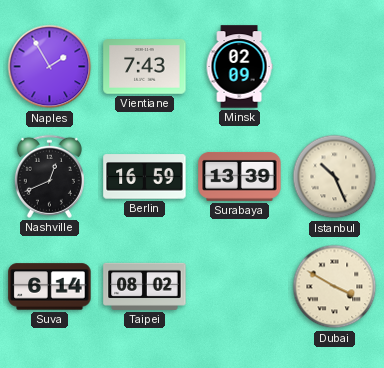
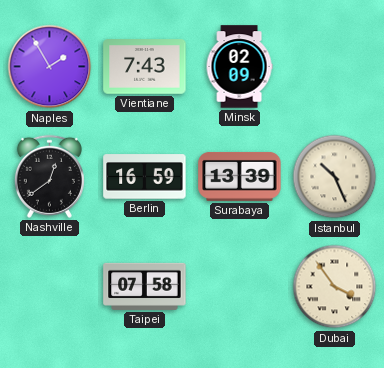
Nashville: 12:41 -> 12:39
Suva: 6:14 -> none
Taipei: 08:02 -> 07:58
Dubai: 3:50 -> 3:54
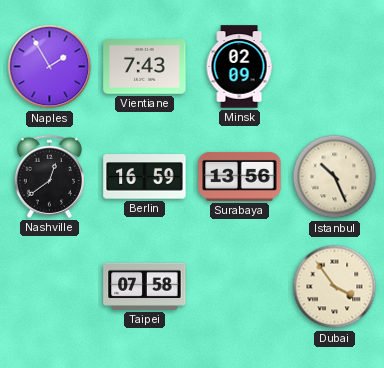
Surabaya: 13:39 -> 13:56
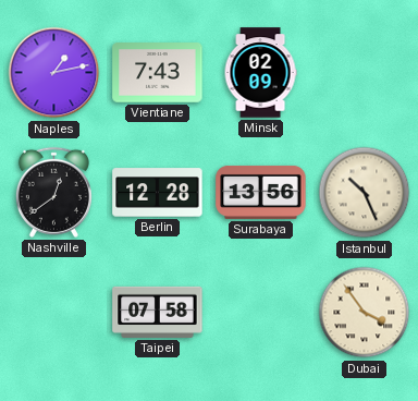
Naples: 1:55 -> 1:13
Berlin: 16:59 -> 12:28
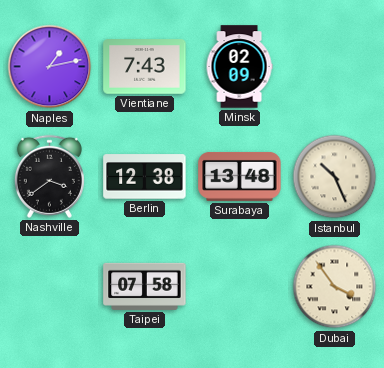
Nashville: 12:39 -> 3:39
Berlin: 12:28 -> 12:38
Surabaya: 13:56 -> 13:48
